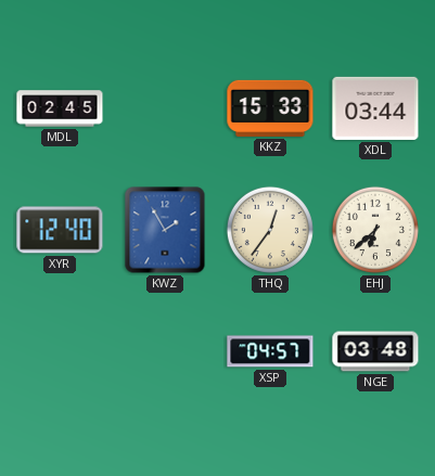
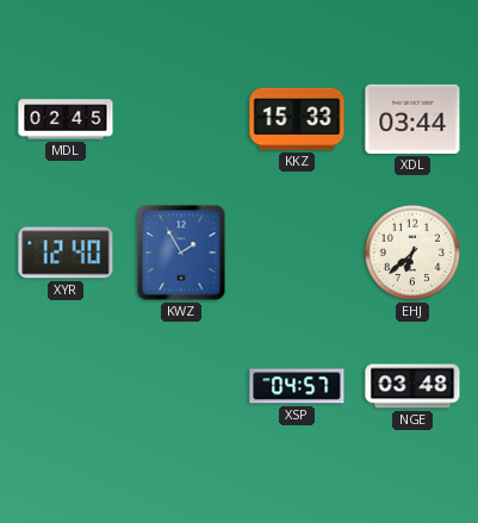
THQ: 12:36 -> none
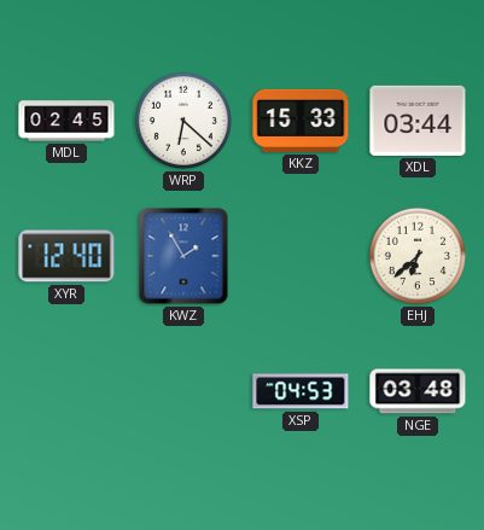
WRP: none -> 6:22
XSP: 04:57 -> 04:53
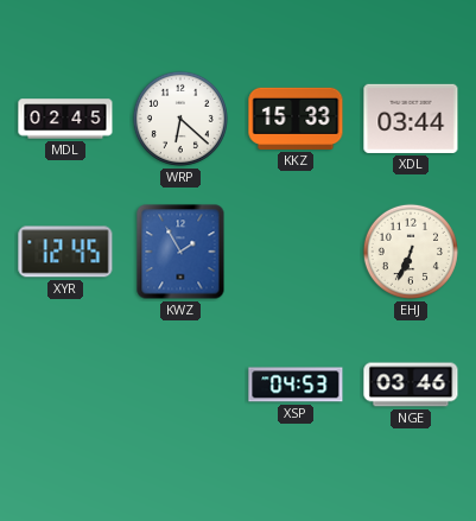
XYR: 12:40 -> 12:45
EHJ: 6:38 -> 6:34
NGE: 03:48 -> 03:46
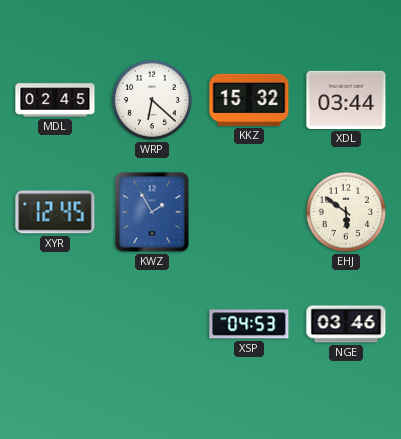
KKZ: 15:33 -> 15:32
EHJ: 6:34 -> 5:51
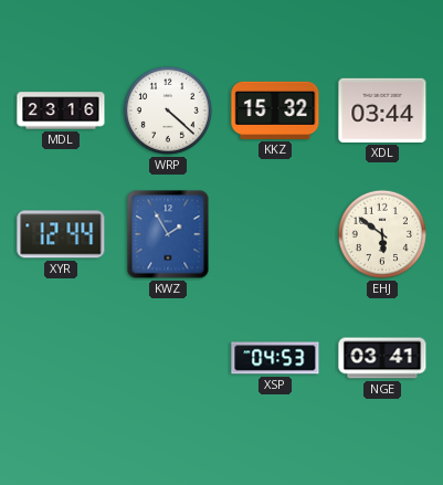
MDL: 02:45 -> 23:16
WRP: 6:22 -> 4:22
XYR: 12:45 -> 12:44
NGE: 03:46 -> 03:41
